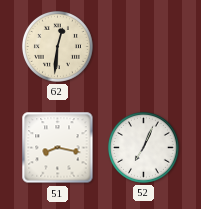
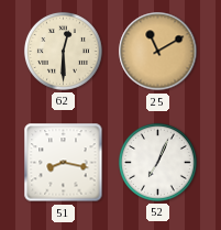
62: 12:31 -> 12:30
25: none -> 11:10
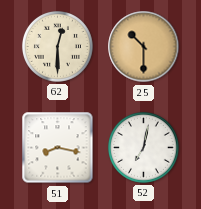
25: 11:10 -> 10:30
52: 7:04 -> 7:02
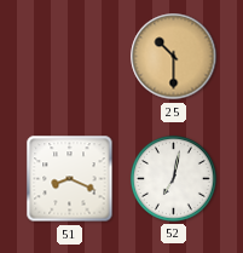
62: 12:30 -> none
51: 8:17 -> 8:19
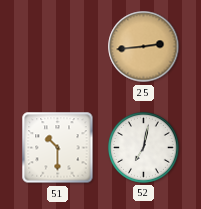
25: 10:30 -> 2:44
51: 8:19 -> 10:30
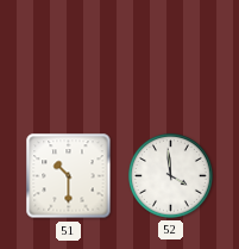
25: 2:44 -> none
52: 7:02 -> 3:59
